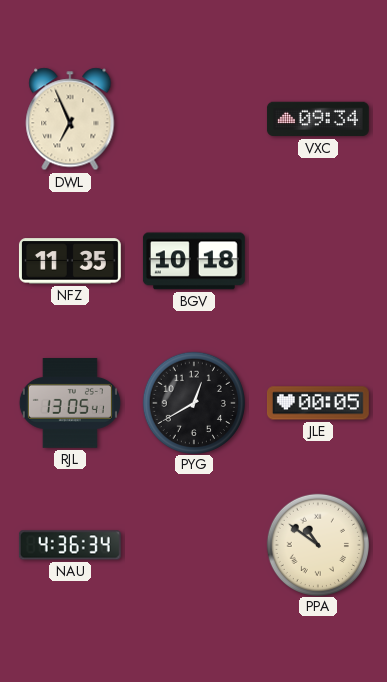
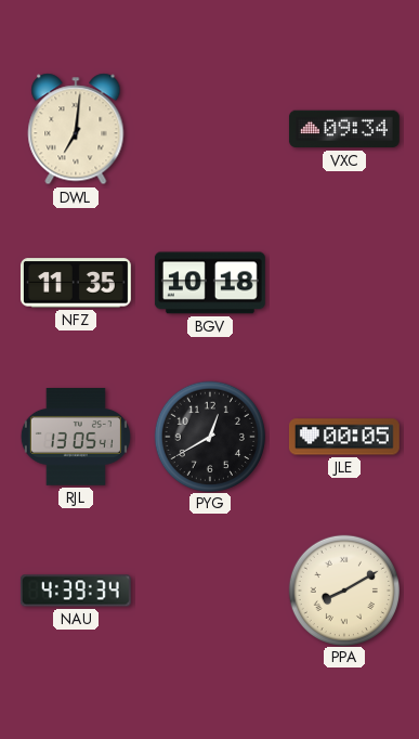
DWL: 6:56 -> 7:01
NAU: 4:36 -> 4:39
PPA: 10:51 -> 8:10
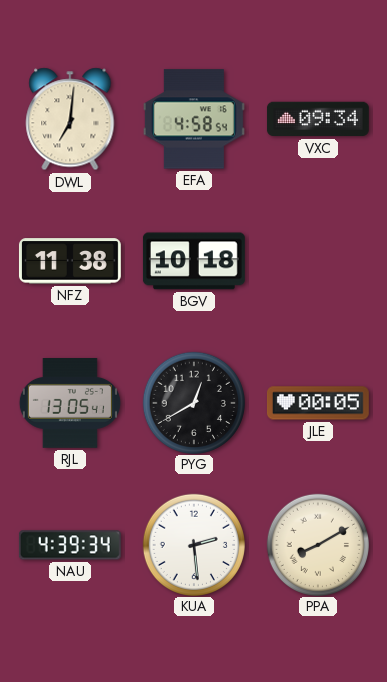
EFA: none -> 4:58
NFZ: 11:35 -> 11:38
KUA: none -> 2:29
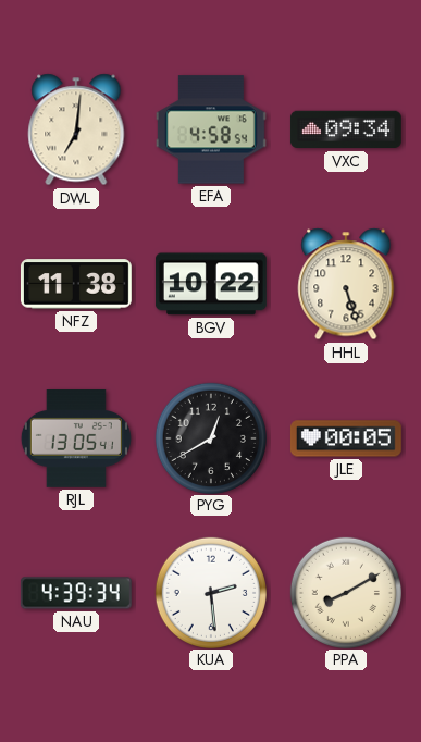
BGV: 10:18 -> 10:22
HHL: none -> 5:27
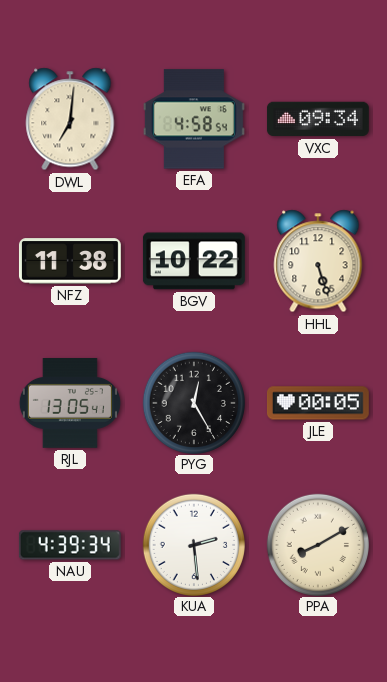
PYG: 12:40 -> 12:25
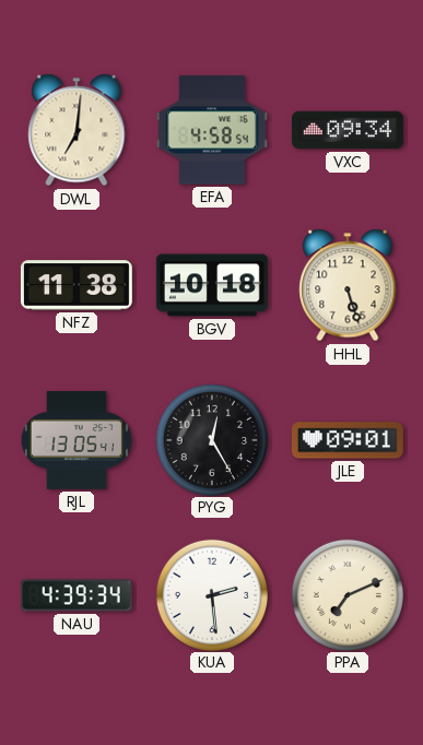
BGV: 10:22 -> 10:18
JLE: 00:05 -> 09:01
PPA: 8:10 -> 7:11
